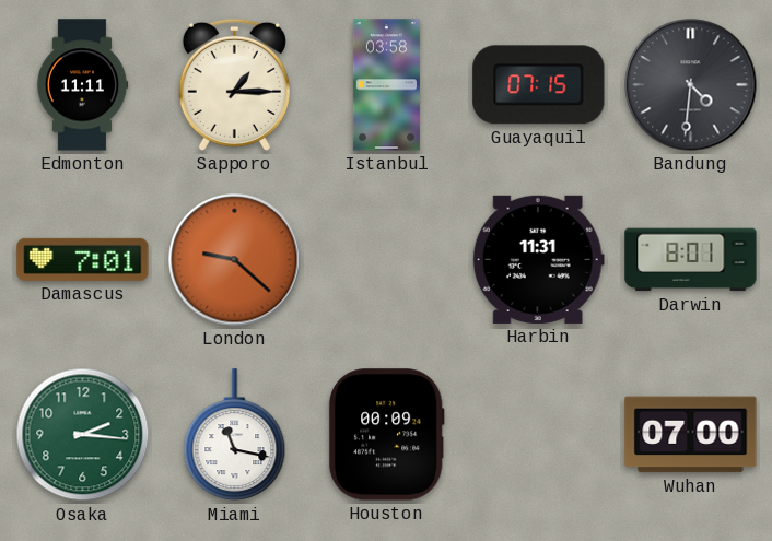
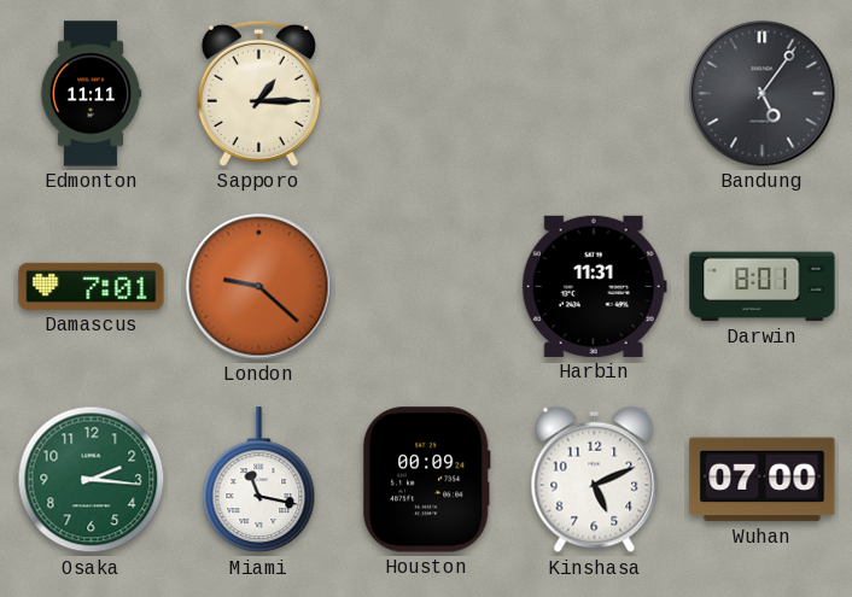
Istanbul: 03:58 -> none
Guayaquil: 07:15 -> none
Bandung: 4:31 -> 5:06
Kinshasa: none -> 5:11
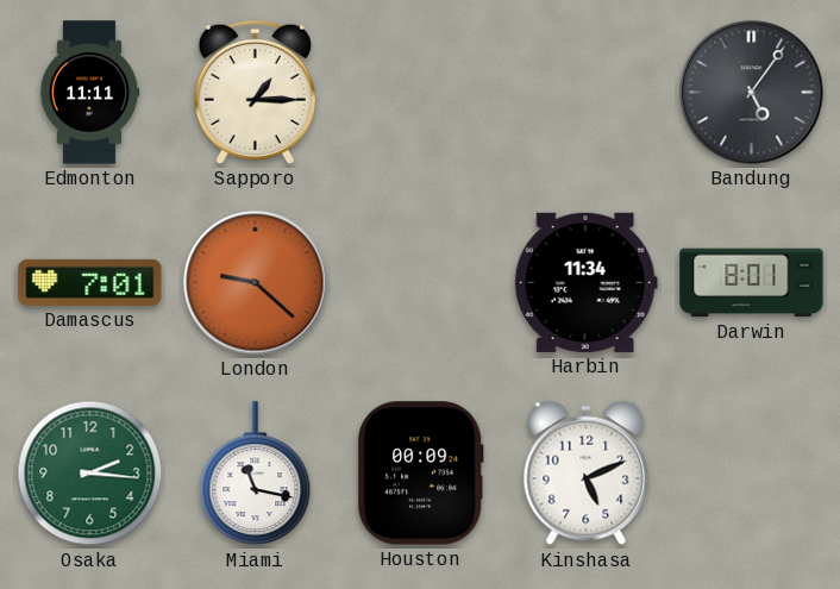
Harbin: 11:31 -> 11:34
Wuhan: 07:00 -> none
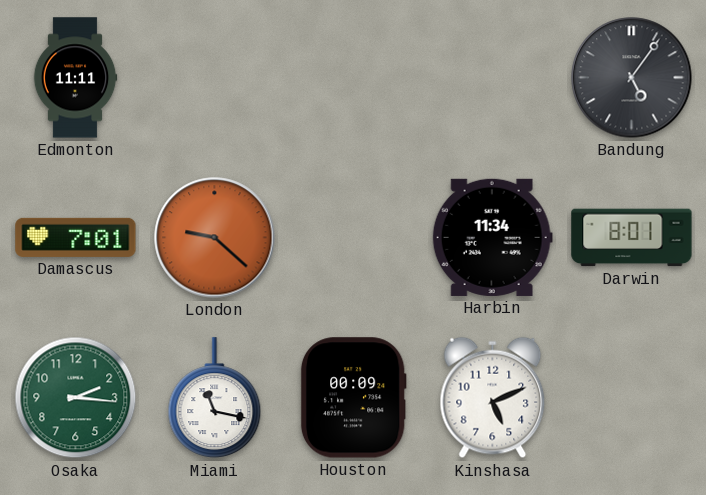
Sapporo: 1:15 -> none
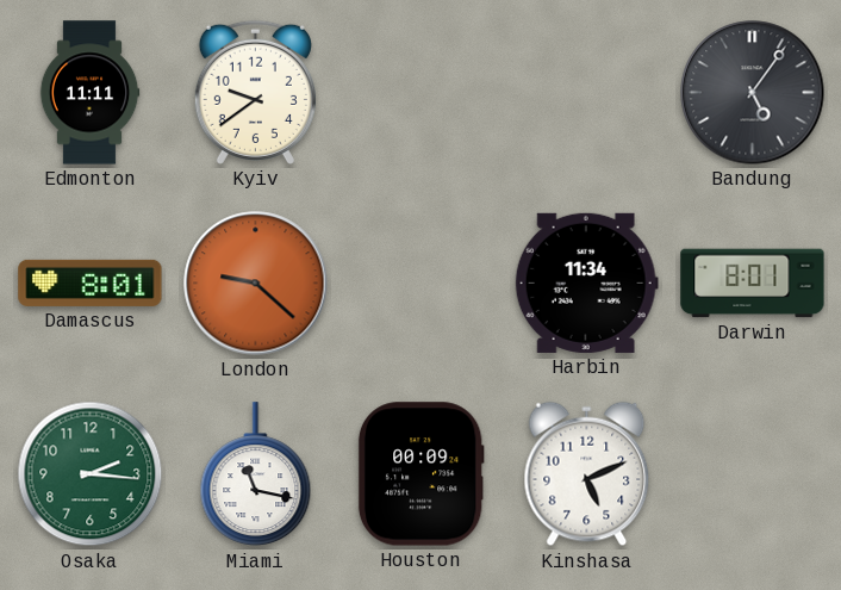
Kyiv: none -> 9:39
Damascus: 7:01 -> 8:01
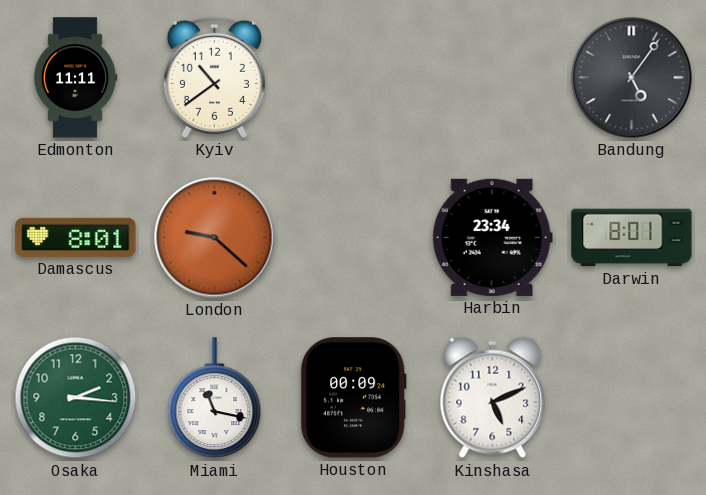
Kyiv: 9:39 -> 10:39
Harbin: 11:34 -> 23:34
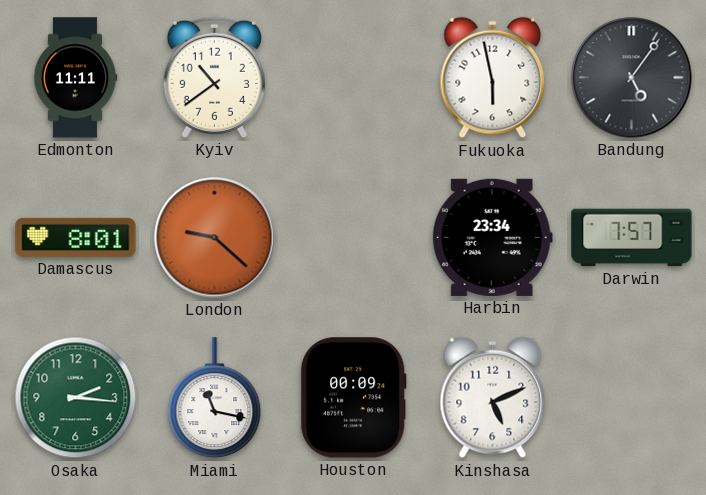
Fukuoka: none -> 5:58
Darwin: 8:01 -> 7:57
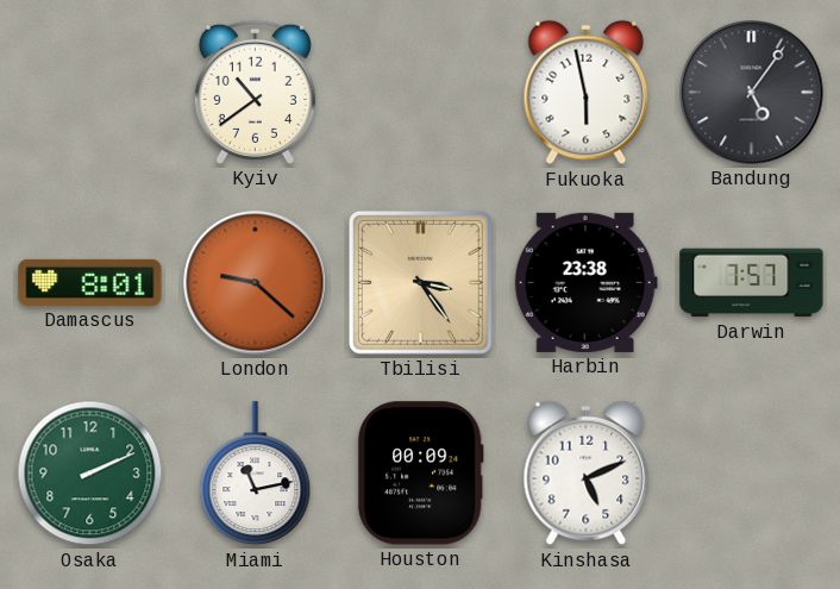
Edmonton: 11:11 -> none
Tbilisi: none -> 3:24
Harbin: 23:34 -> 23:38
Osaka: 2:16 -> 2:11
Miami: 11:17 -> 11:13
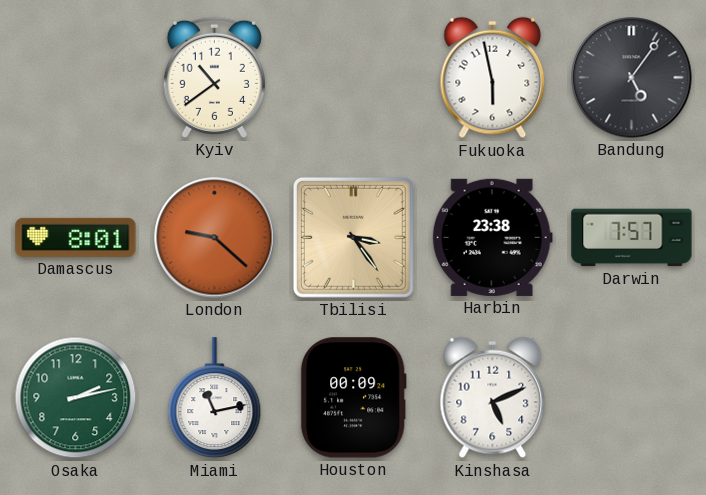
Osaka: 2:11 -> 2:13
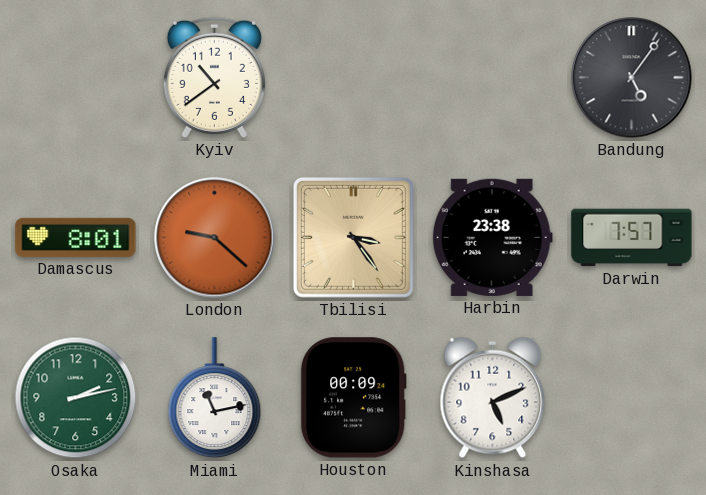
Fukuoka: 5:58 -> none
